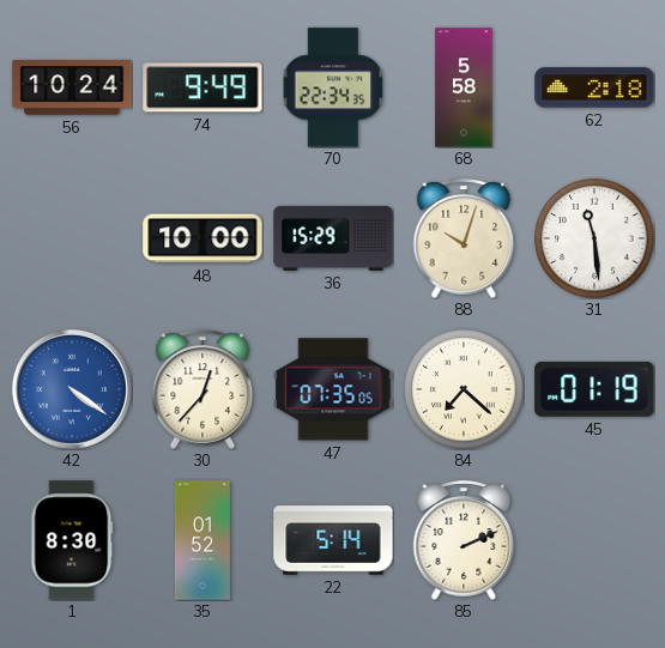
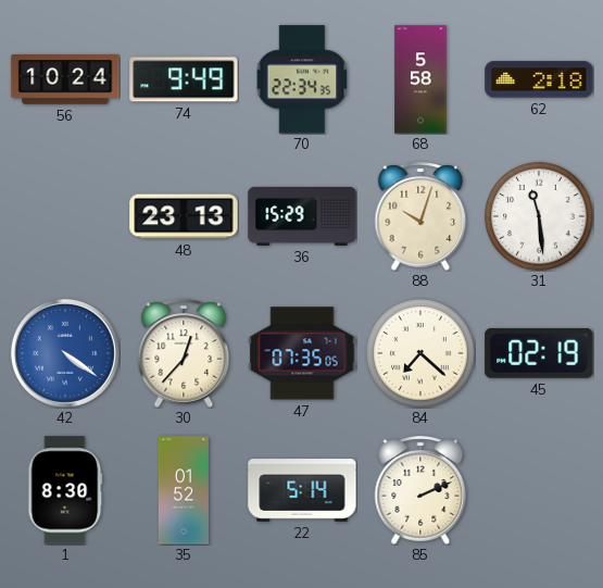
48: 10:00 -> 23:13
45: 01:19 -> 02:19
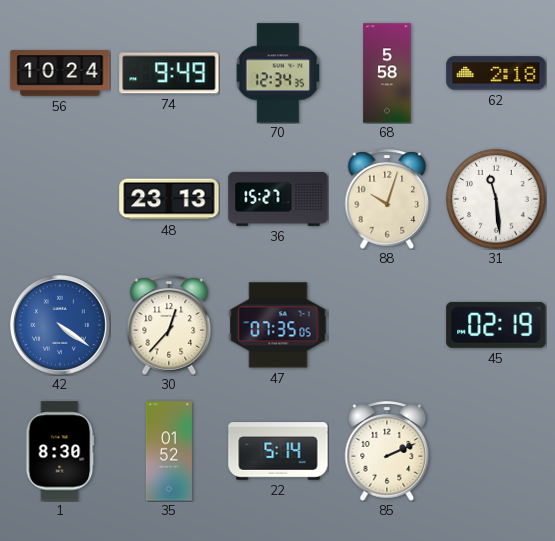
70: 22:34 -> 12:34
36: 15:29 -> 15:27
84: 7:22 -> none
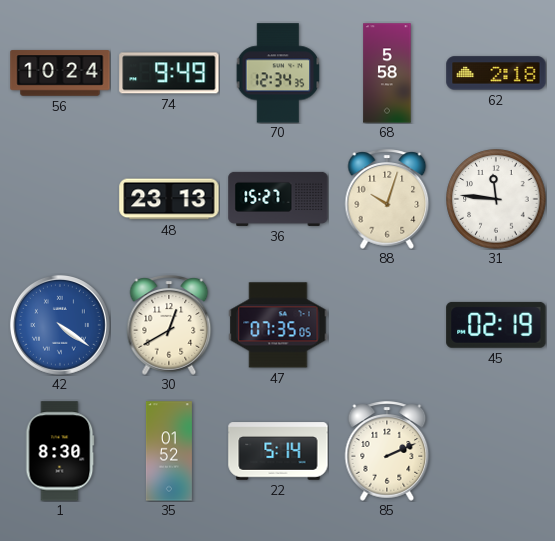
31: 11:29 -> 11:46
30: 12:37 -> 12:40
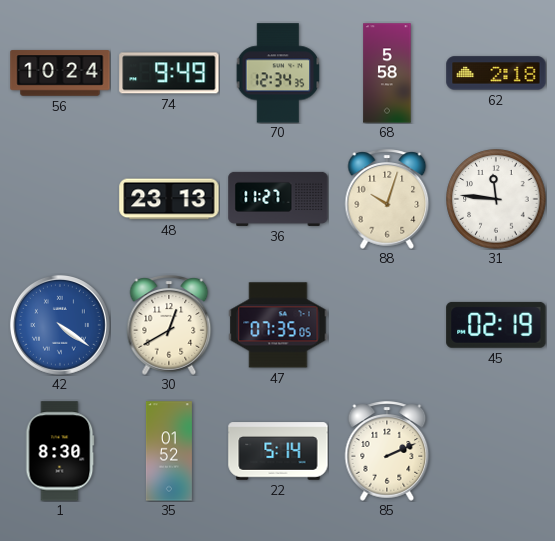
36: 15:27 -> 11:27
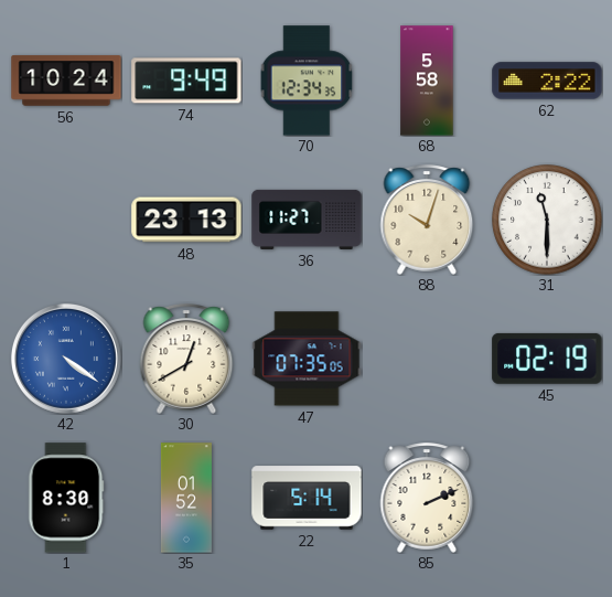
62: 2:18 -> 2:22
31: 11:46 -> 11:30
